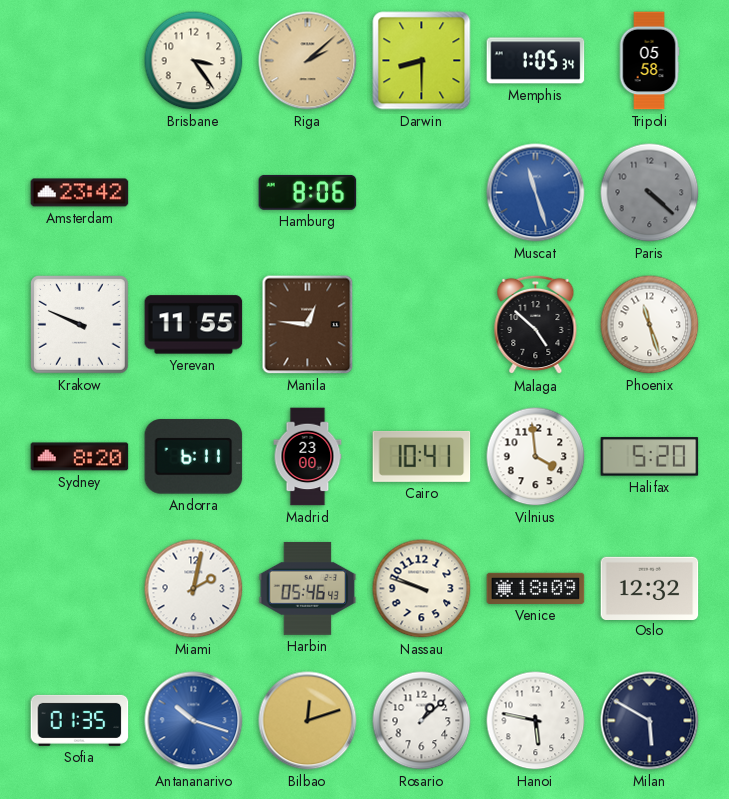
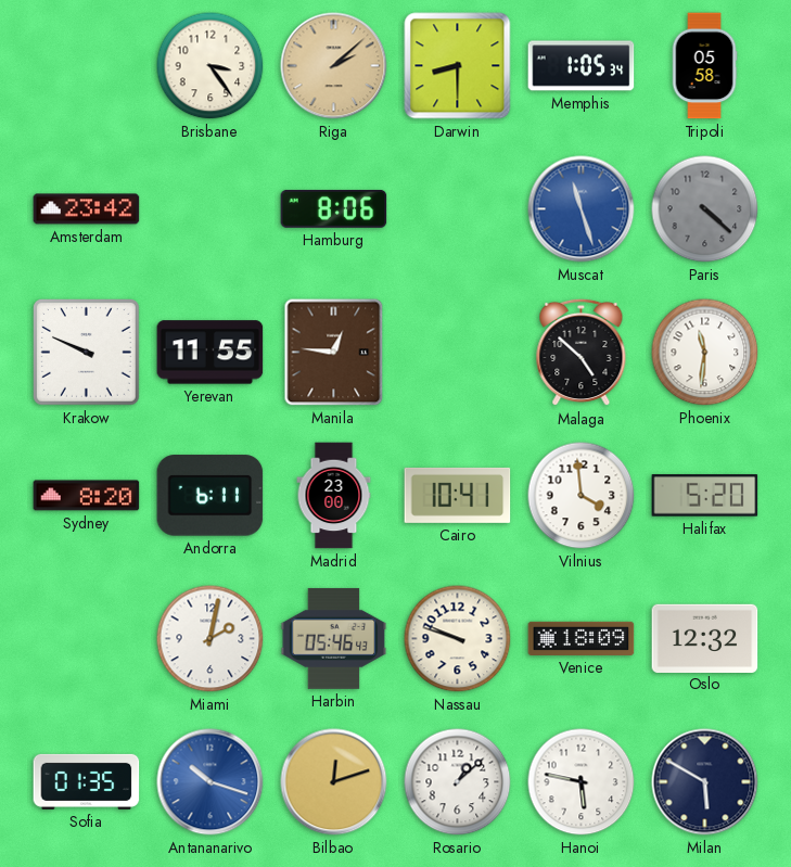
Phoenix: 11:27 -> 11:31
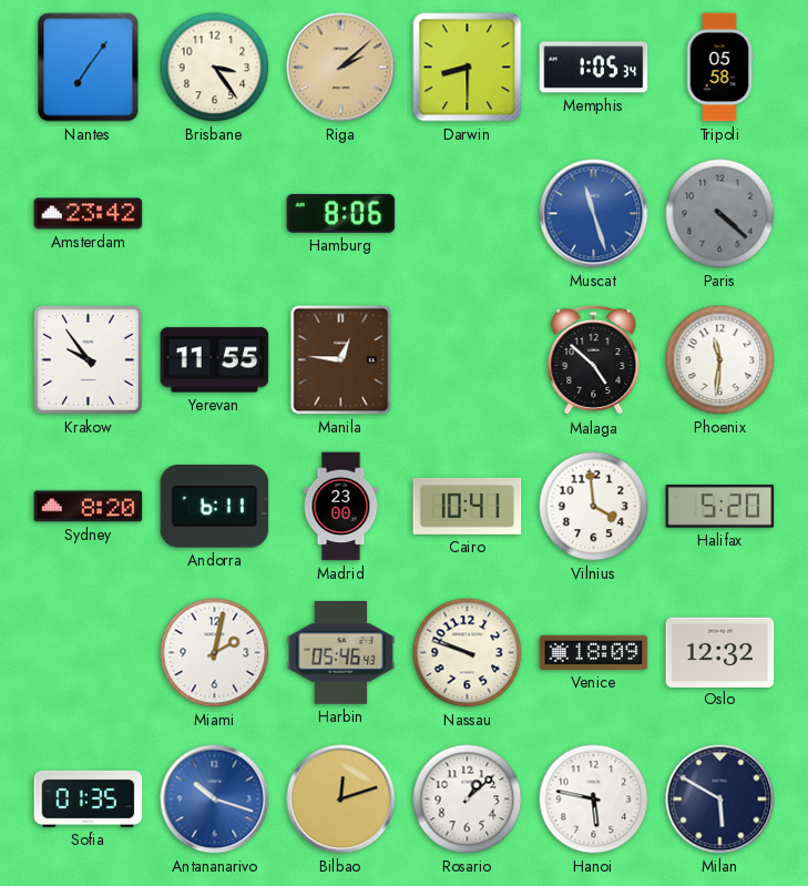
Nantes: none -> 7:06
Krakow: 9:49 -> 9:54
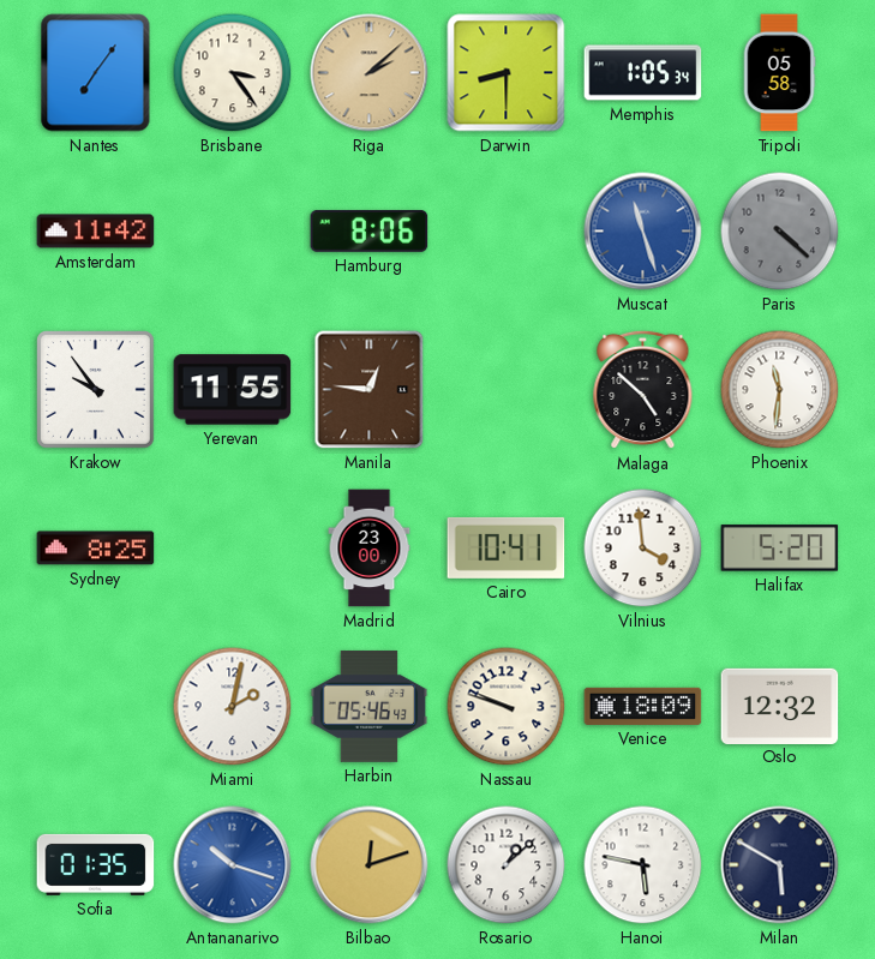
Amsterdam: 23:42 -> 11:42
Sydney: 8:20 -> 8:25
Andorra: 6:11 -> none
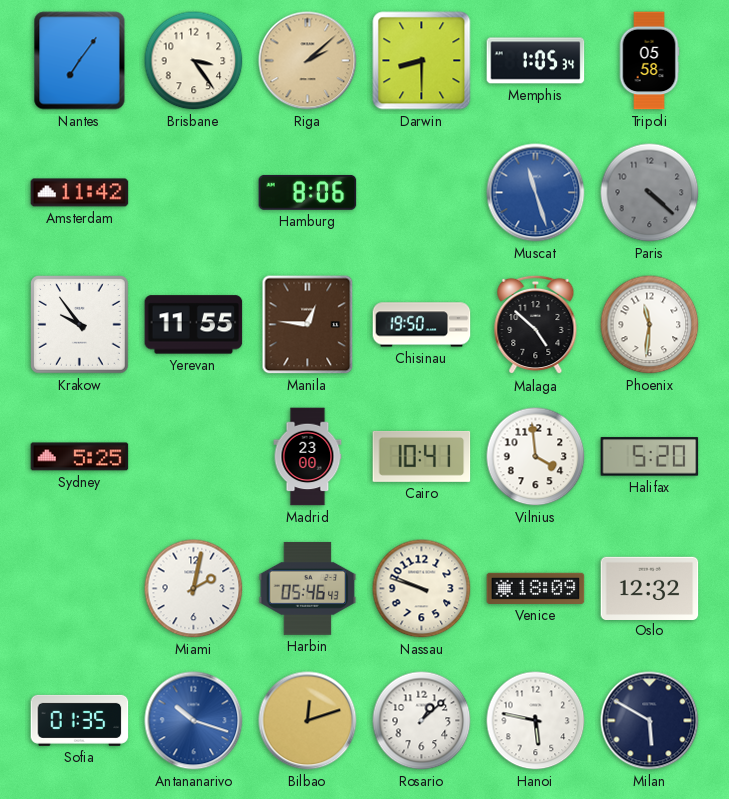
Chisinau: none -> 19:50
Sydney: 8:25 -> 5:25
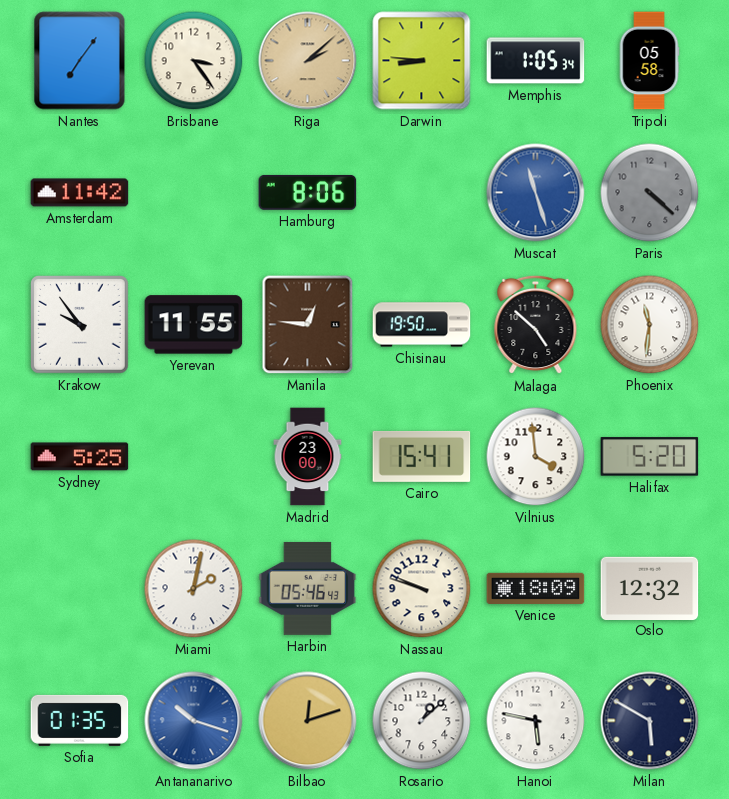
Darwin: 8:30 -> 8:46
Cairo: 10:41 -> 15:41
